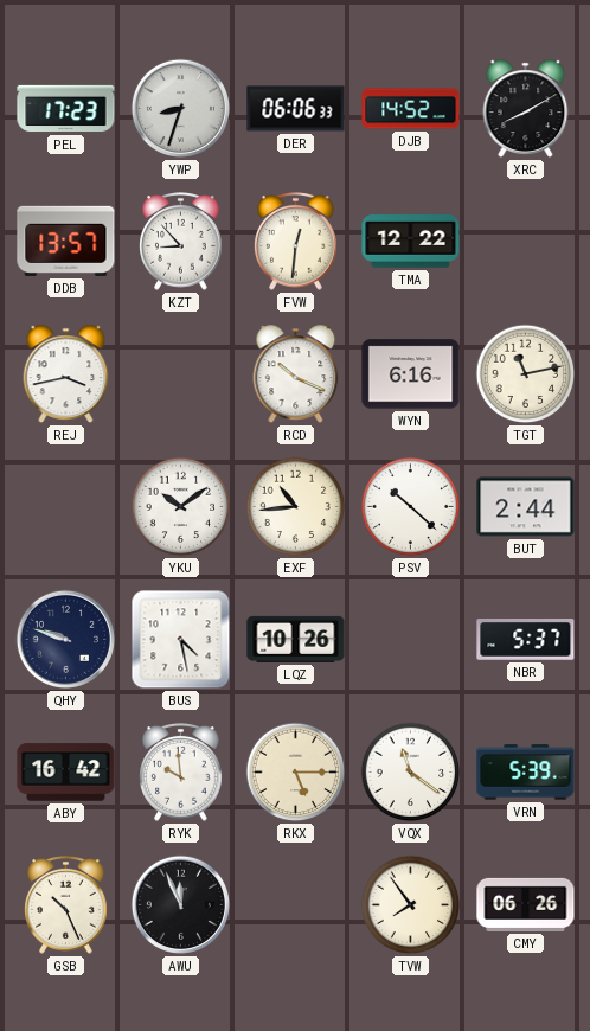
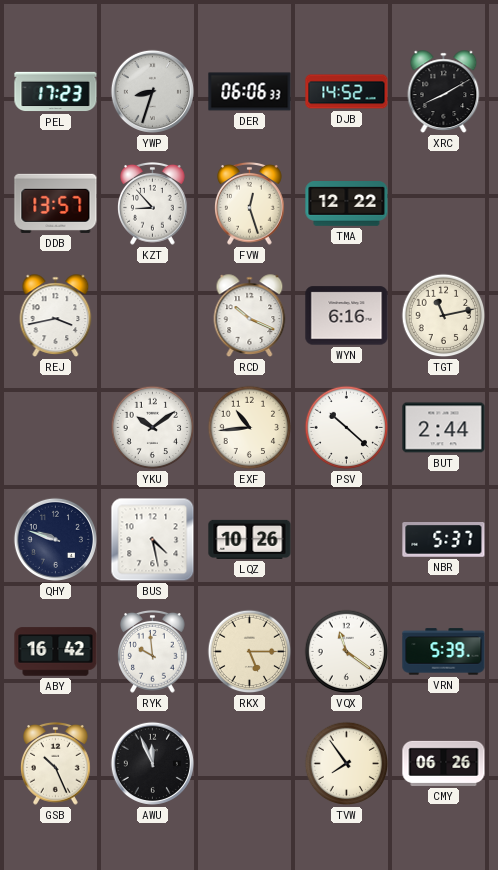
FVW: 12:31 -> 12:27
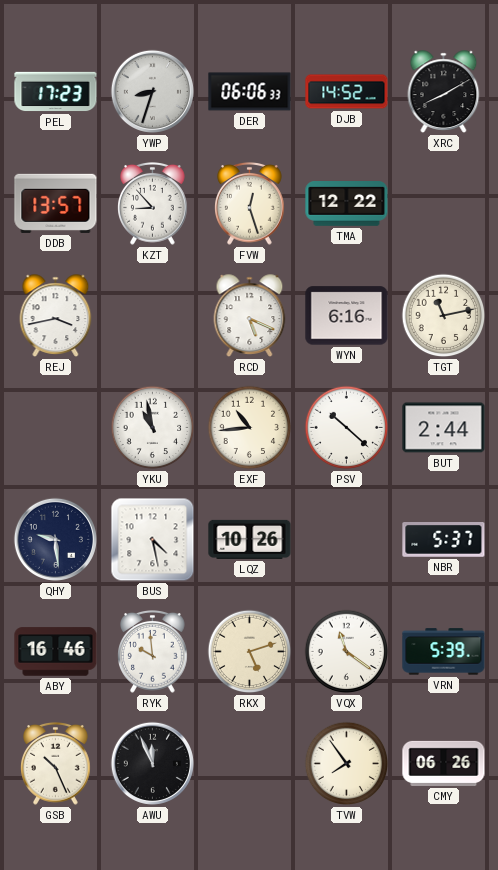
RCD: 10:19 -> 5:19
YKU: 10:09 -> 10:58
QHY: 9:48 -> 9:29
ABY: 16:42 -> 16:46
RKX: 5:15 -> 5:12
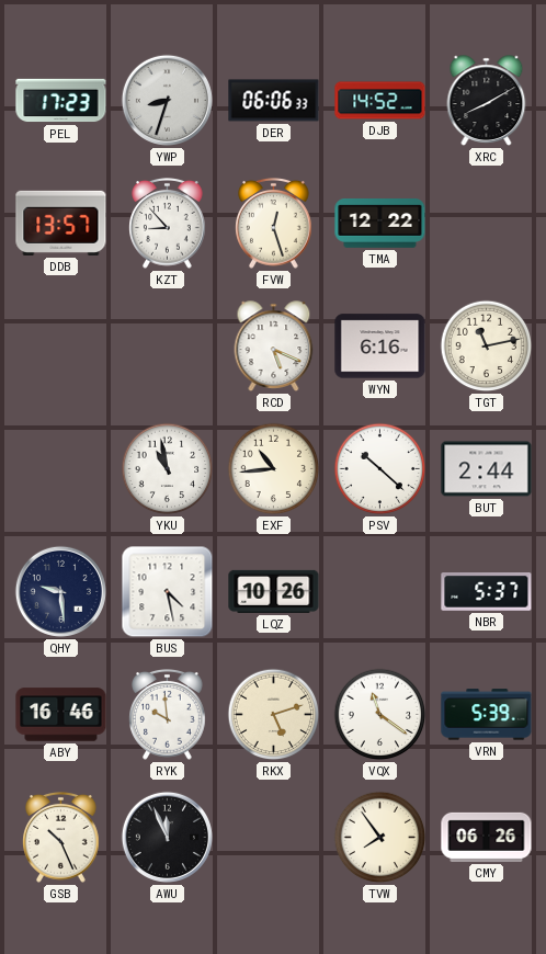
REJ: 3:43 -> none
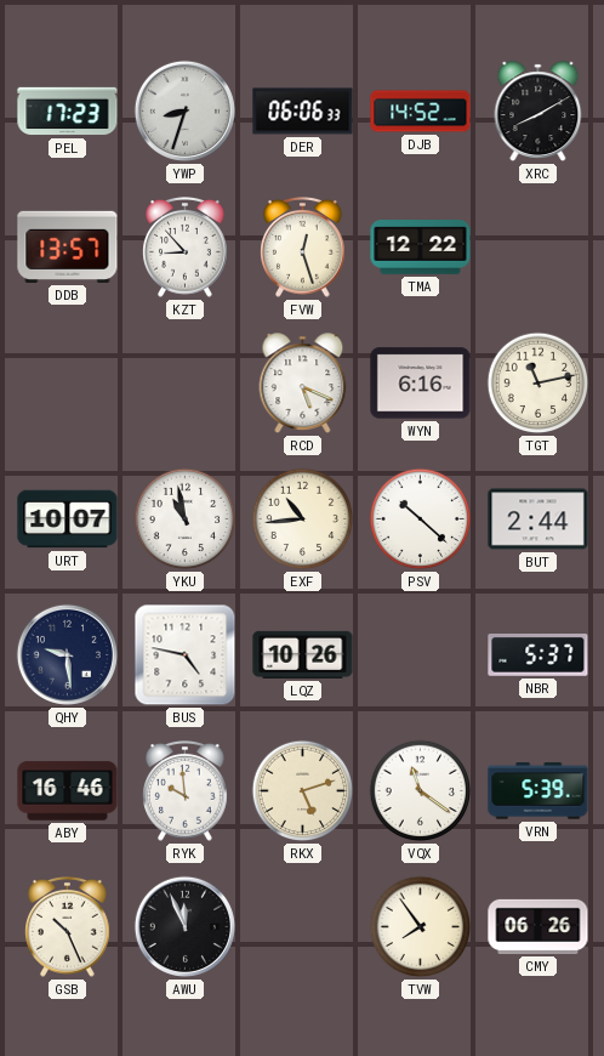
URT: none -> 10:07
BUS: 4:28 -> 4:47
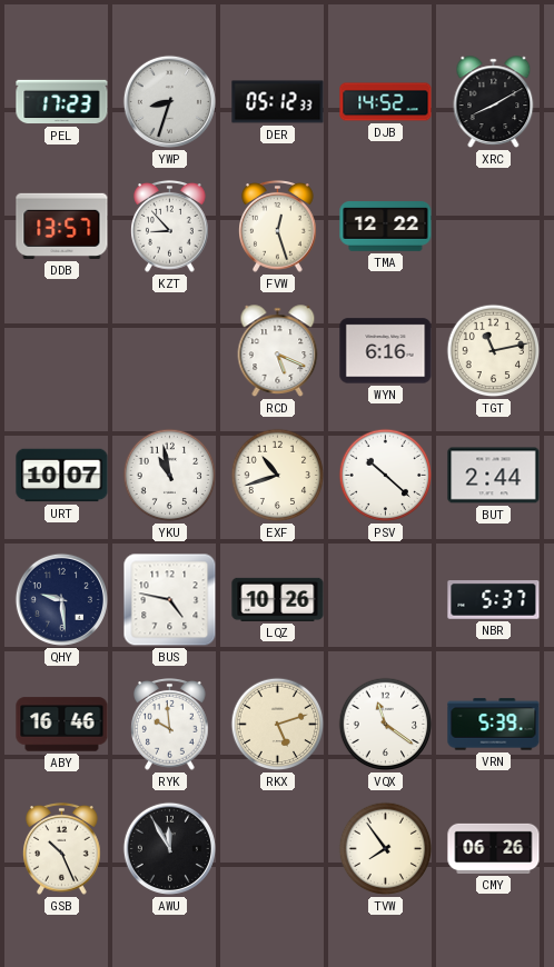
DER: 06:06 -> 05:12
EXF: 10:44 -> 10:42
AWU: 11:56 -> 11:55
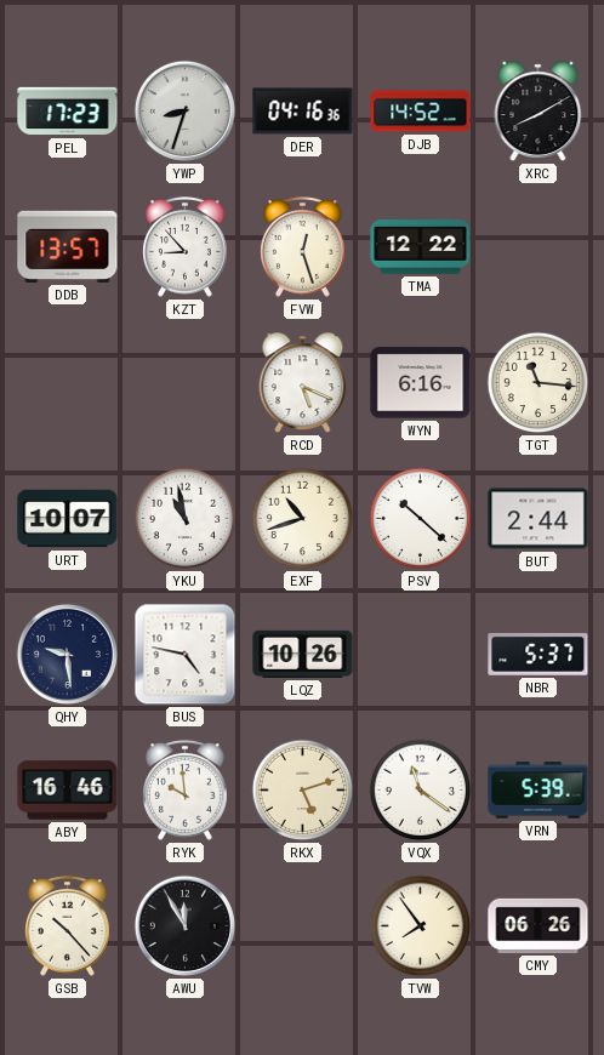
DER: 05:12 -> 04:16
TGT: 11:13 -> 11:16
GSB: 10:26 -> 10:23
